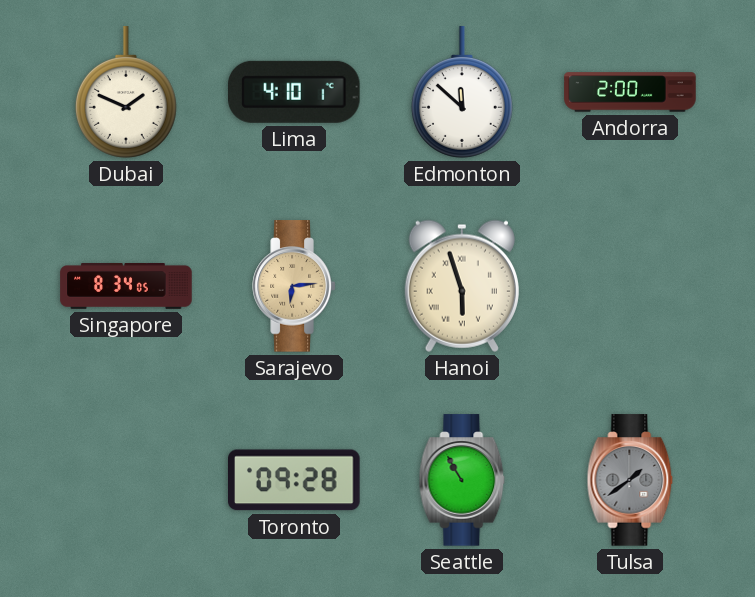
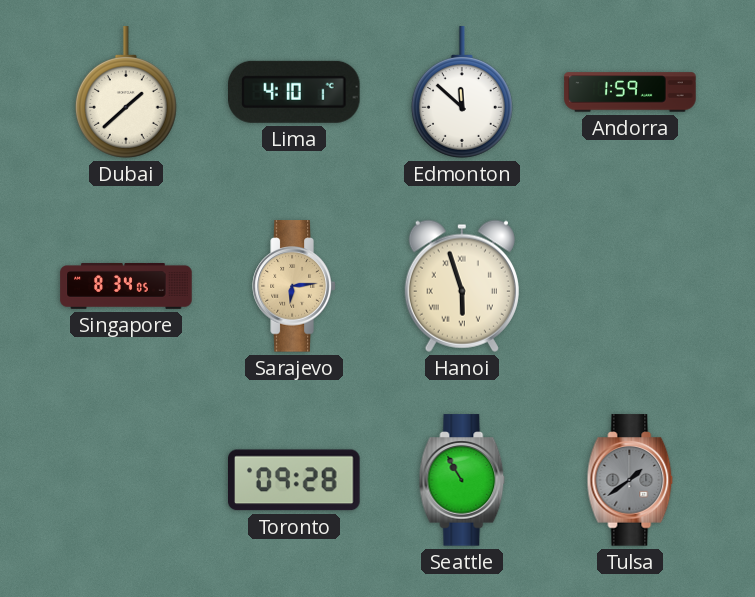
Dubai: 1:49 -> 1:38
Andorra: 2:00 -> 1:59
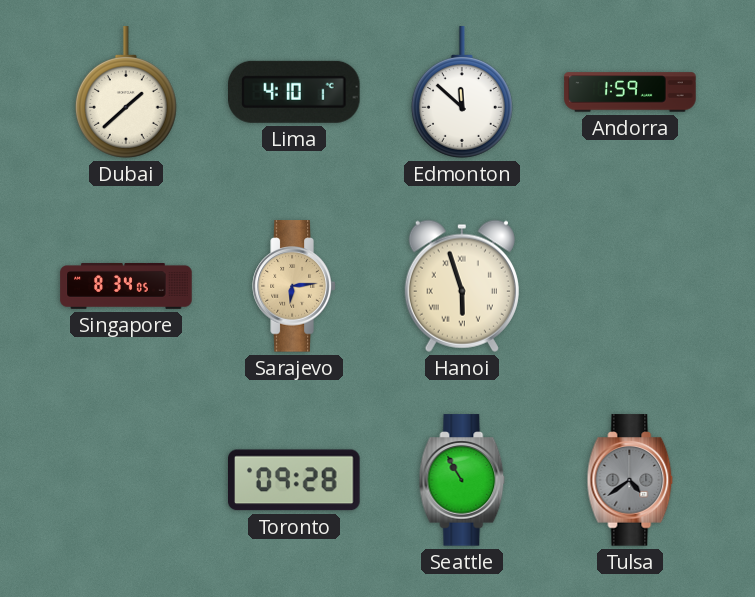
Tulsa: 1:39 -> 4:39
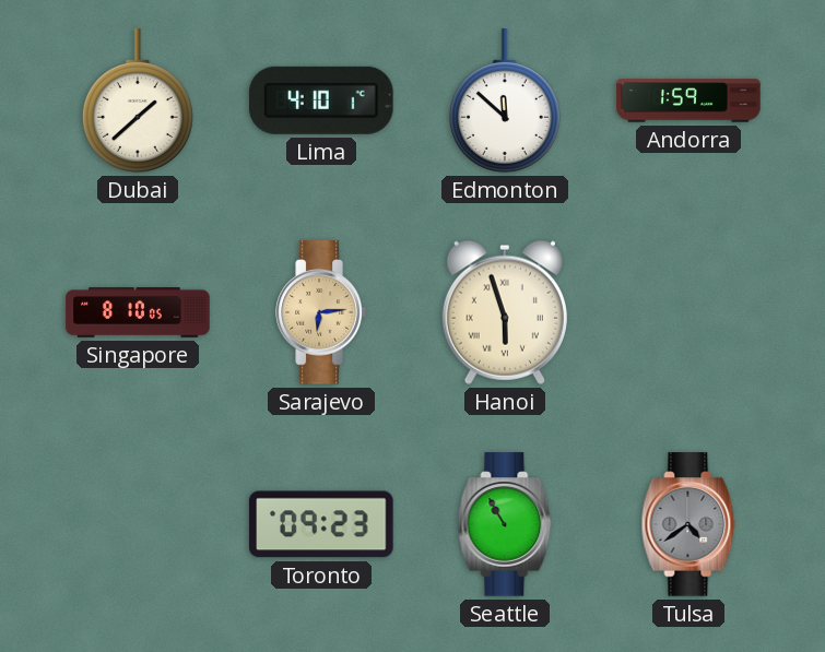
Singapore: 8:34 -> 8:10
Toronto: 09:28 -> 09:23
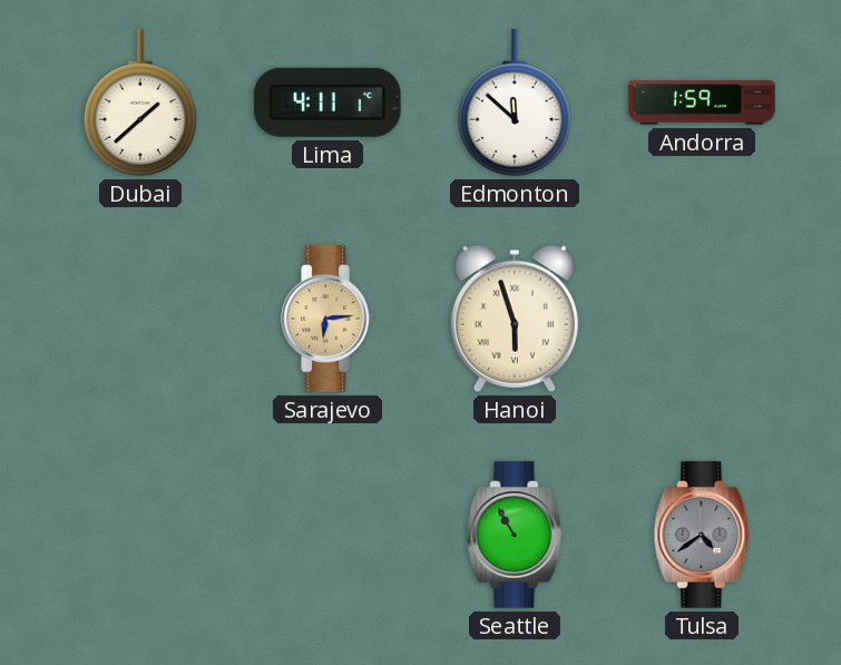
Lima: 4:10 -> 4:11
Singapore: 8:10 -> none
Toronto: 09:23 -> none
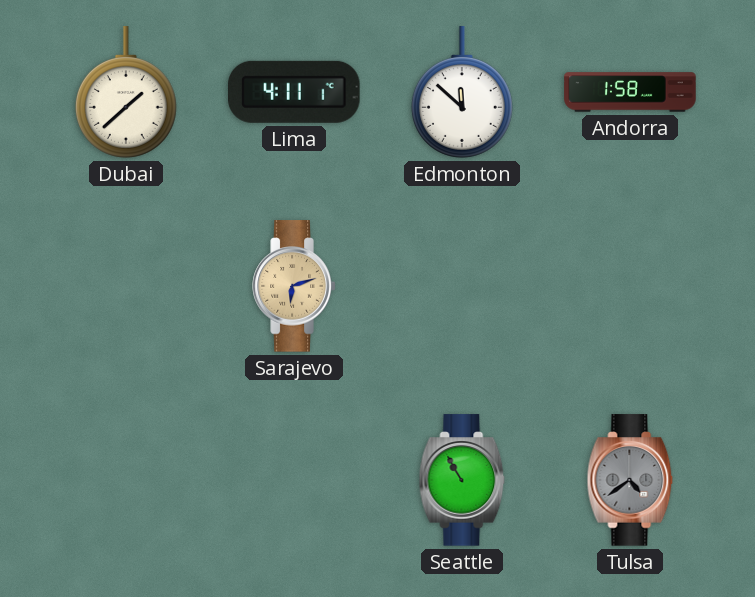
Andorra: 1:59 -> 1:58
Sarajevo: 6:14 -> 6:12
Hanoi: 5:57 -> none
